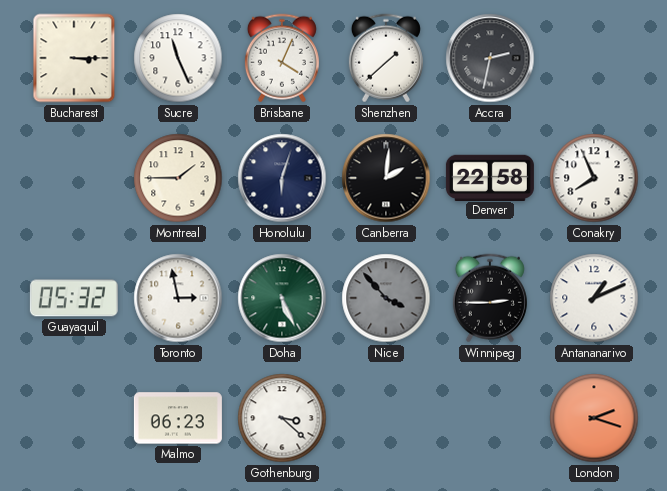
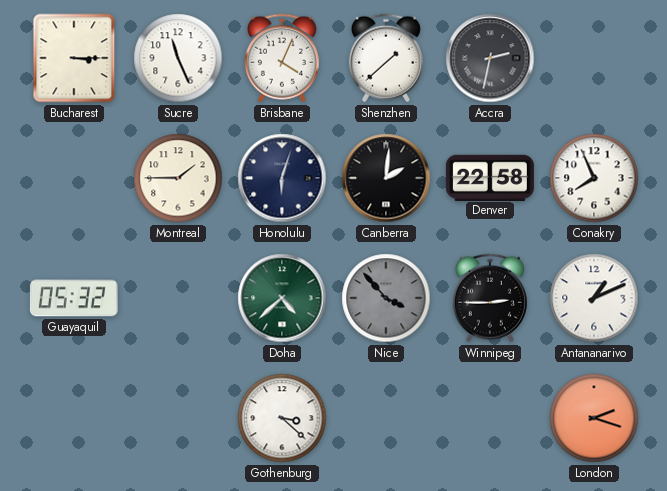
Toronto: 2:58 -> none
Doha: 5:26 -> 4:38
Malmo: 06:23 -> none
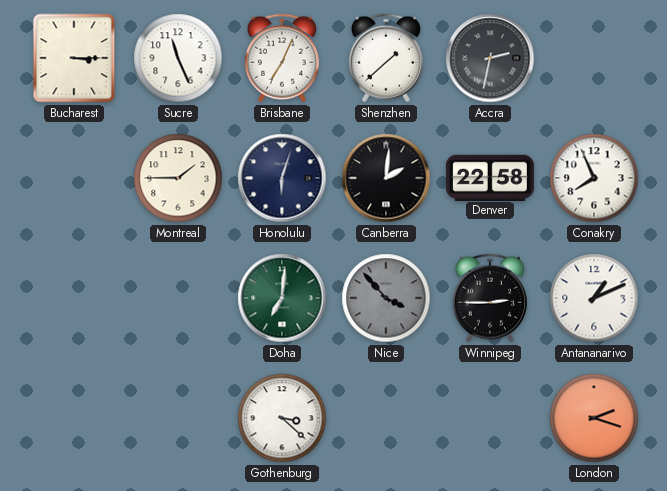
Brisbane: 4:04 -> 7:04
Guayaquil: 05:32 -> none
Doha: 4:38 -> 7:01
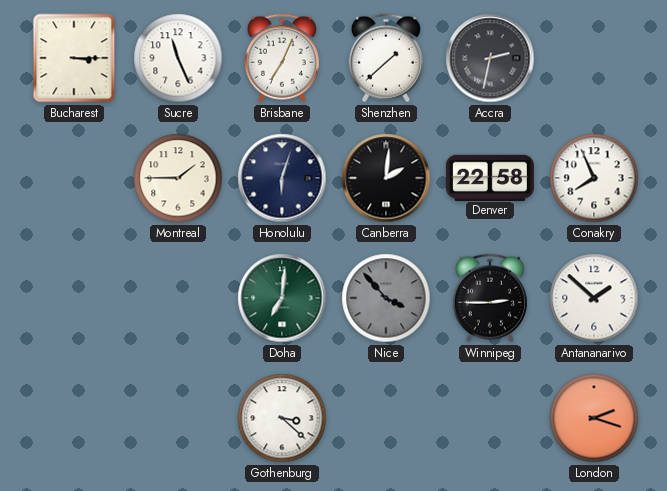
Antananarivo: 1:11 -> 1:52
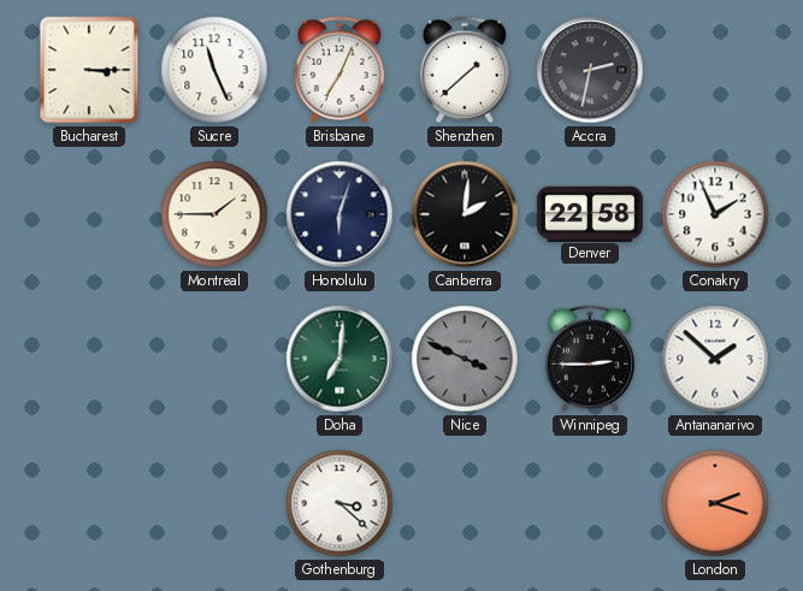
Conakry: 7:56 -> 1:56
Nice: 3:53 -> 3:49
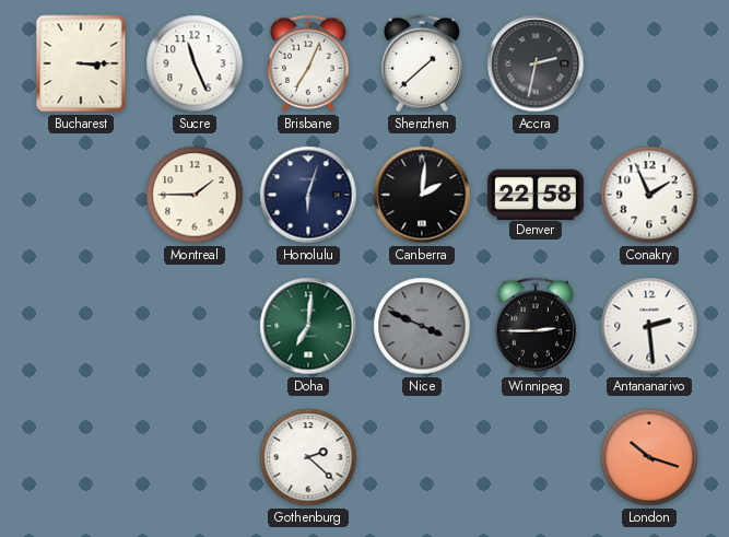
Antananarivo: 1:52 -> 2:29
Gothenburg: 3:22 -> 2:22
London: 2:18 -> 10:18
